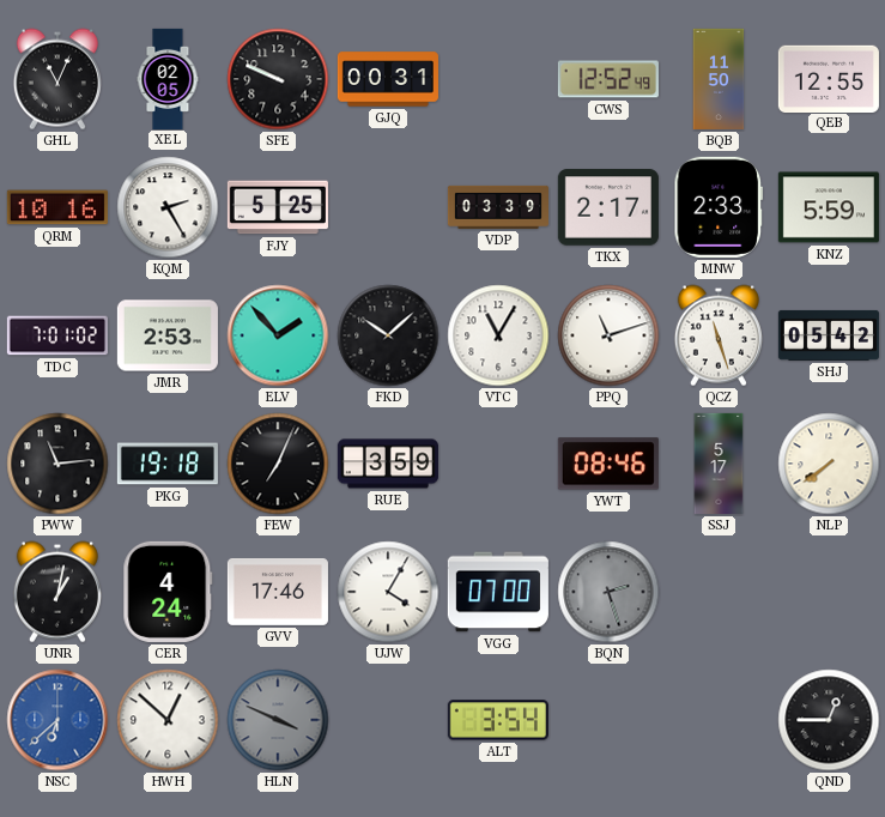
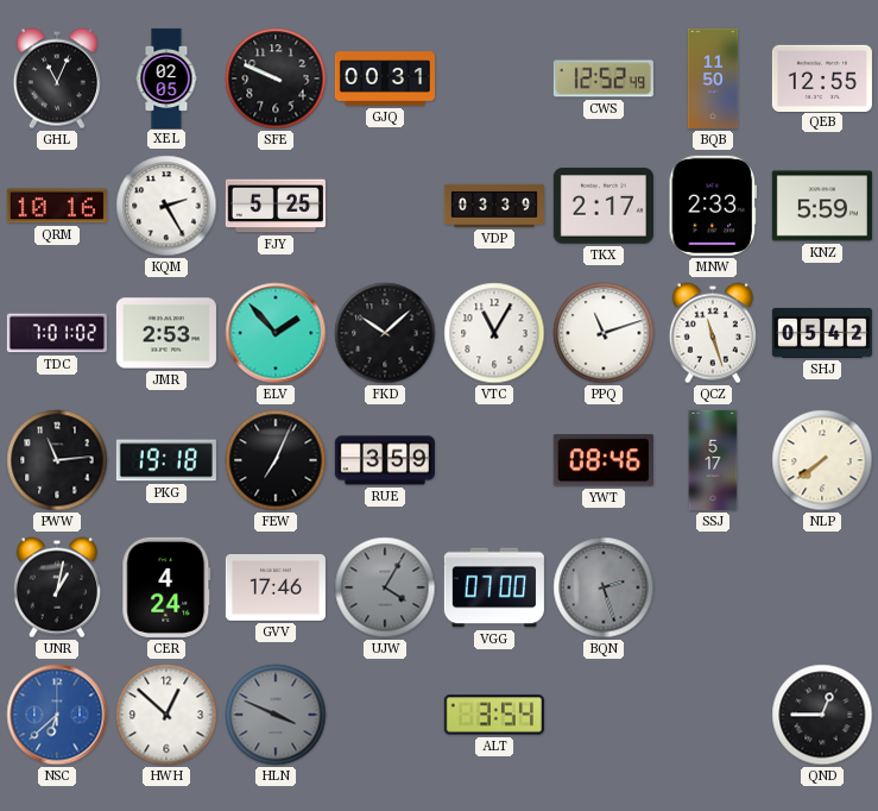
UJW dial: white -> grey
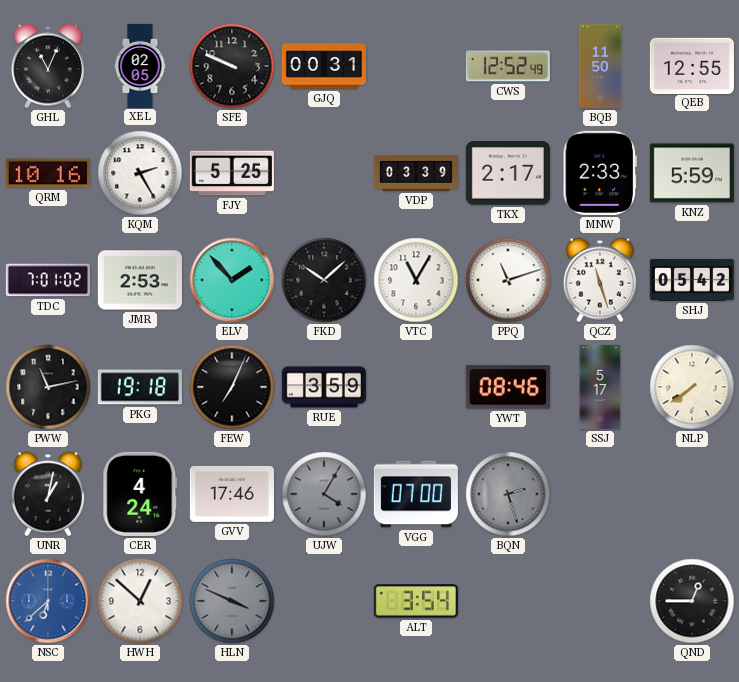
PWW: 11:14 -> 11:13
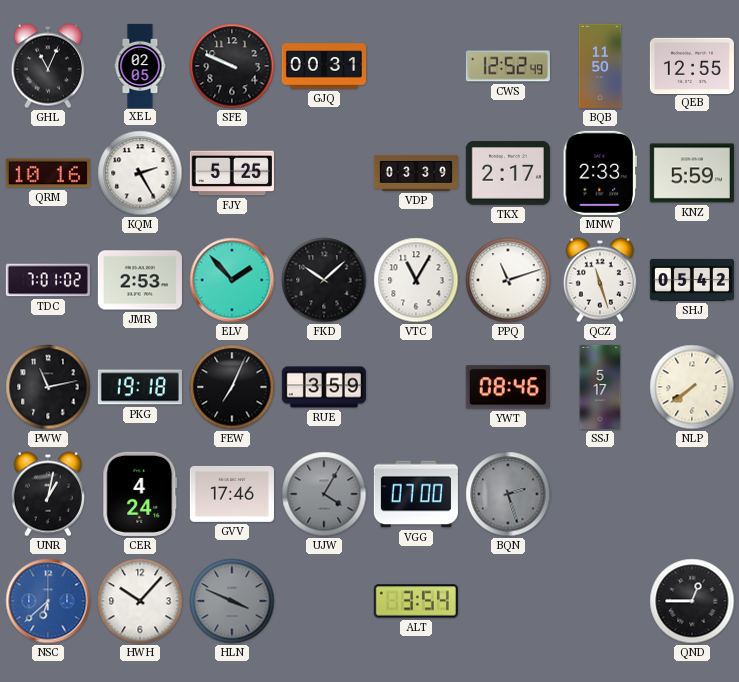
HWH: 12:52 -> 10:07
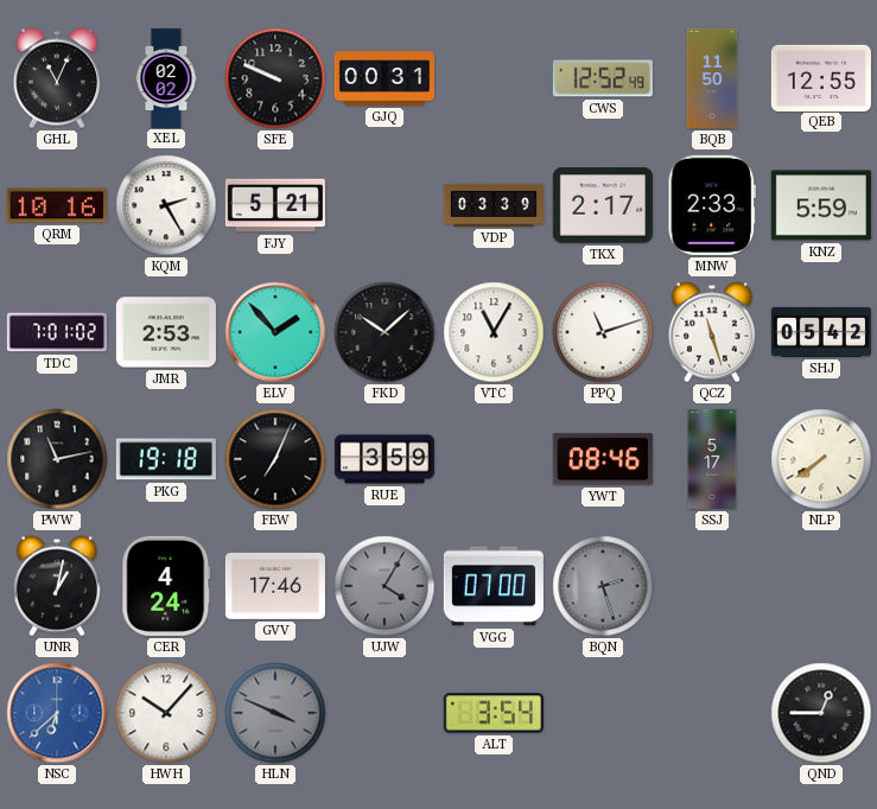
XEL: 02:05 -> 02:02
FJY: 5:25 -> 5:21
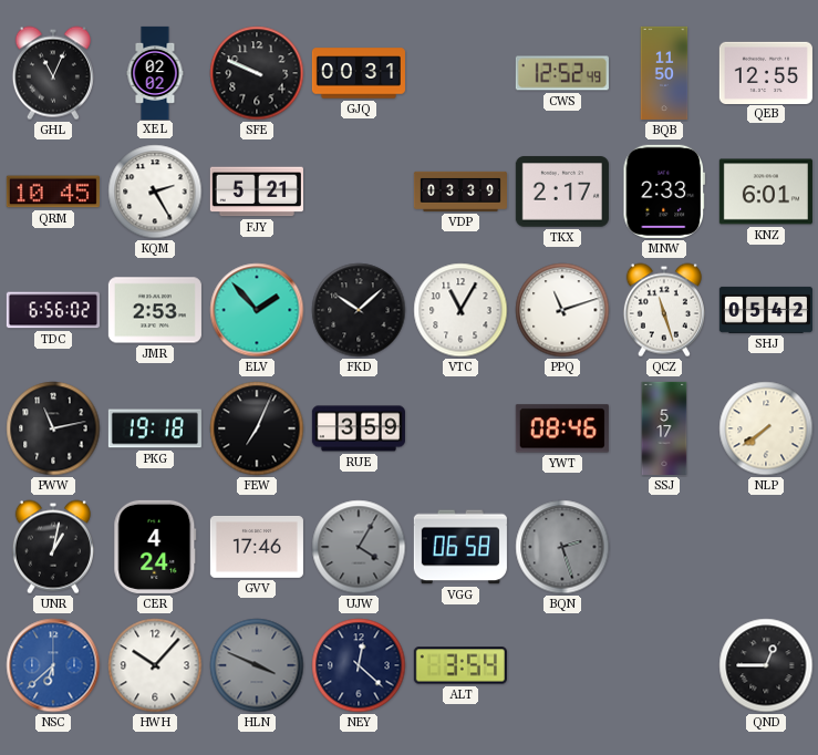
QRM: 10:16 -> 10:45
KNZ: 5:59 -> 6:01
TDC: 7:01 -> 6:56
VGG: 07:00 -> 06:58
NEY: none -> 12:22
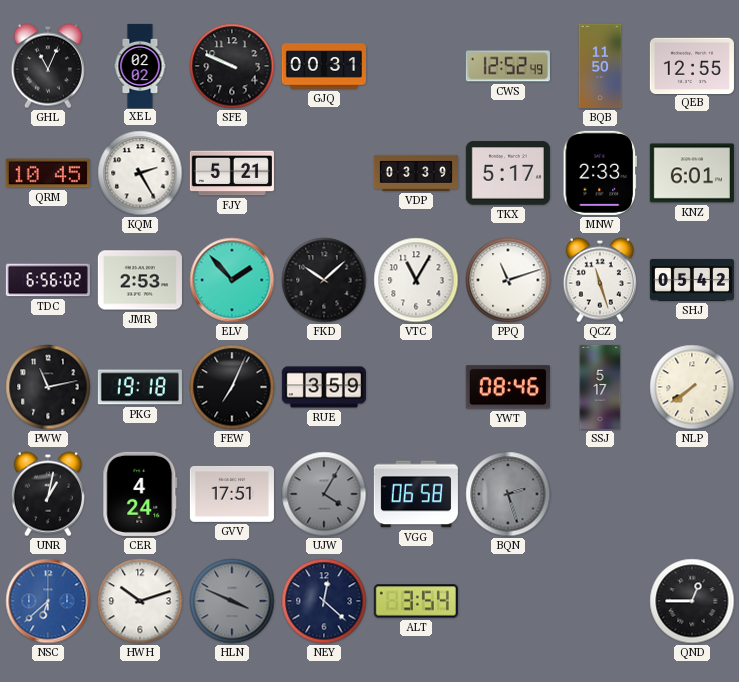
TKX: 2:17 -> 5:17
GVV: 17:46 -> 17:51
HWH: 10:07 -> 10:12
